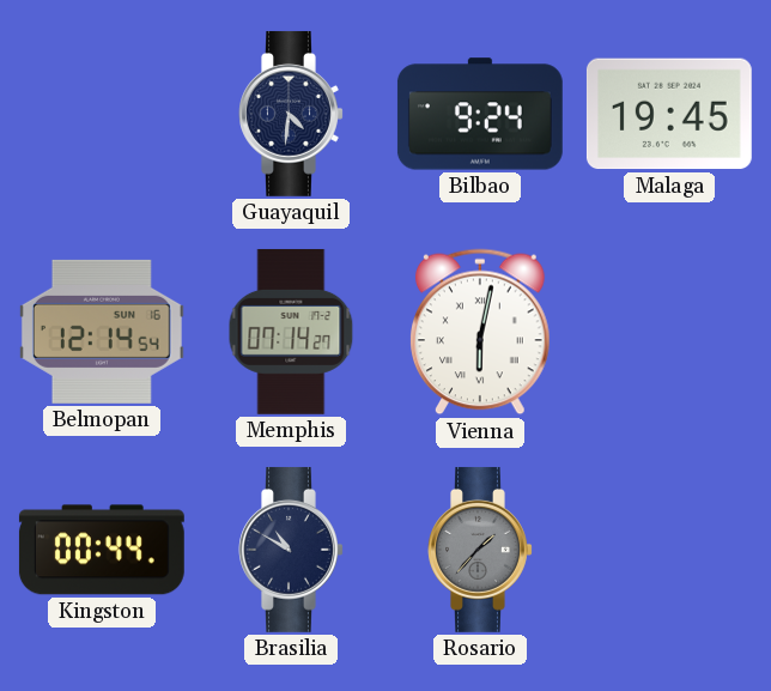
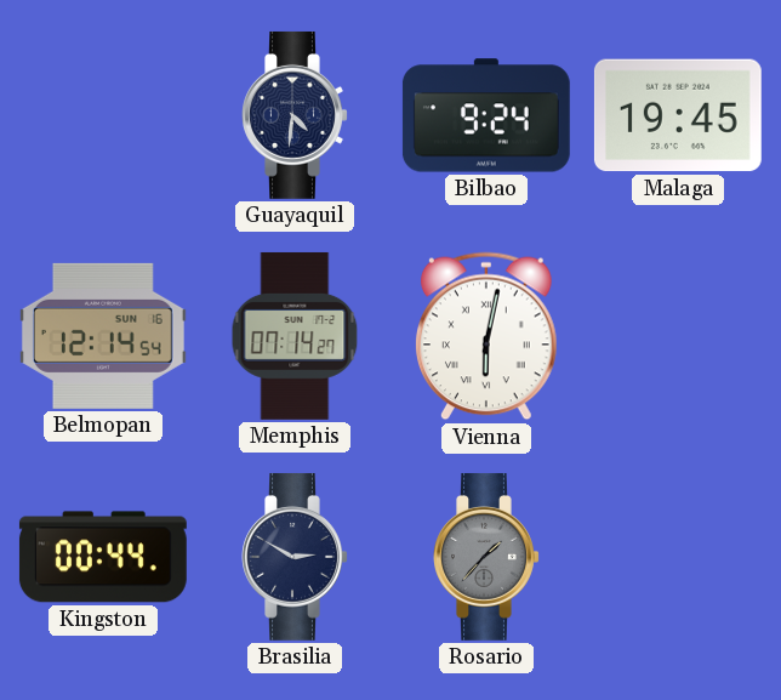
Brasilia: 10:50 -> 2:50
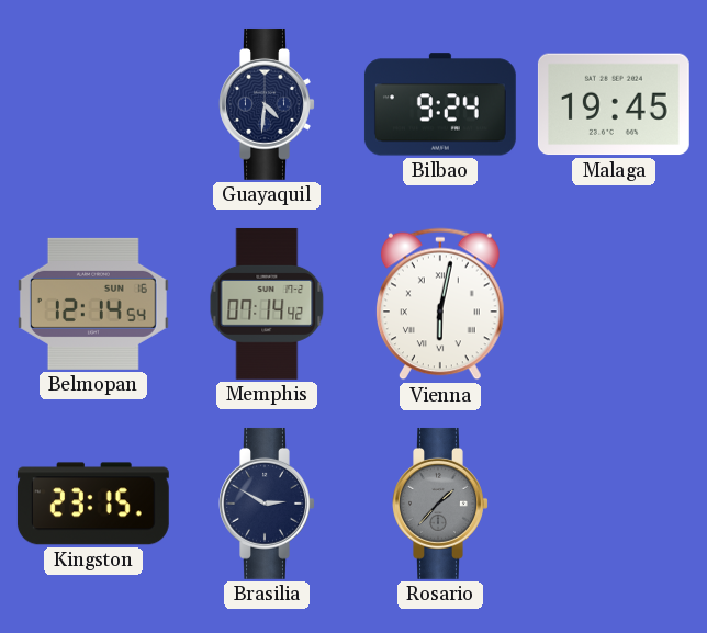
Memphis: 07:14:27 -> 07:14:42
Kingston: 00:44 -> 23:15
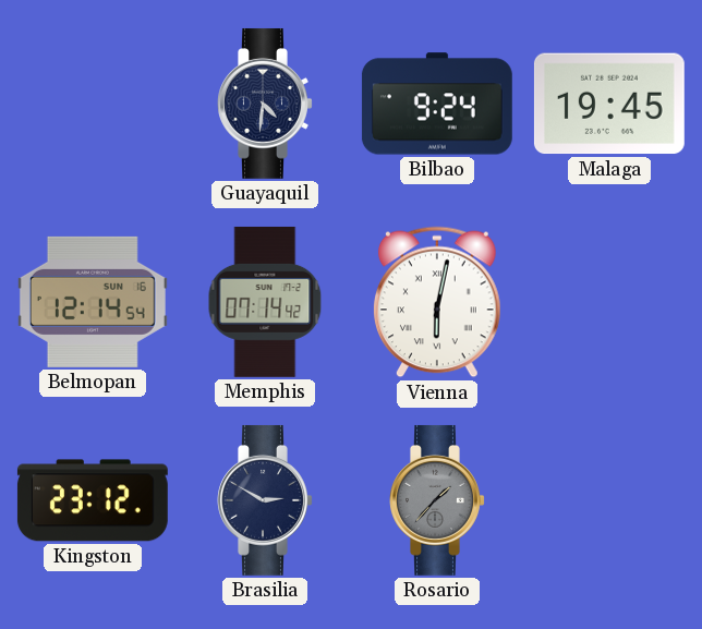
Kingston: 23:15 -> 23:12
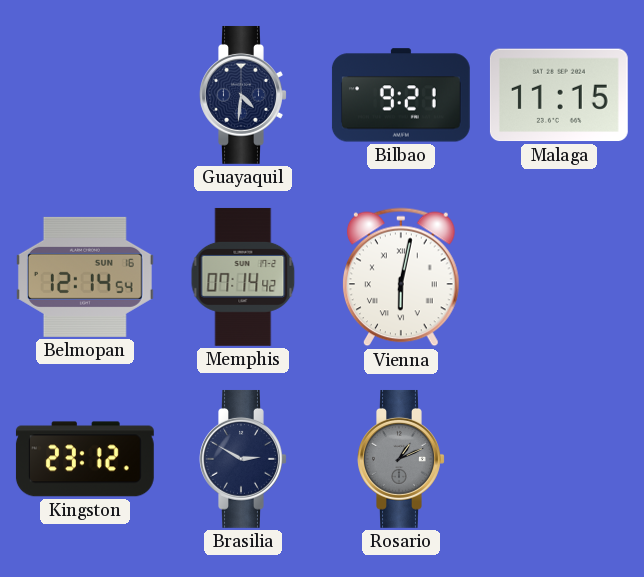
Bilbao: 9:24 -> 9:21
Malaga: 19:45 -> 11:15
Rosario: 1:37 -> 1:11
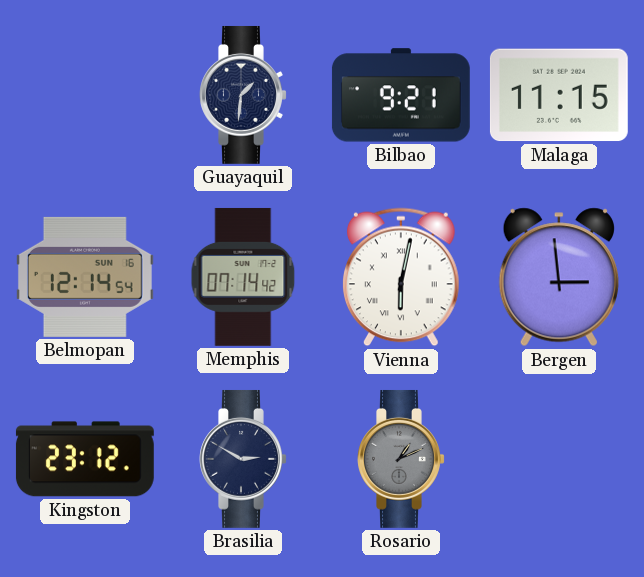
Guayaquil: 4:31 -> 1:31
Bergen: none -> 2:59
